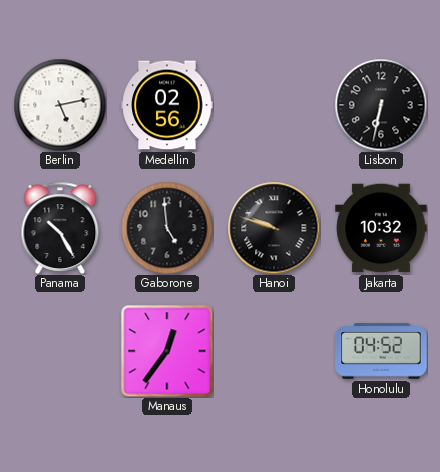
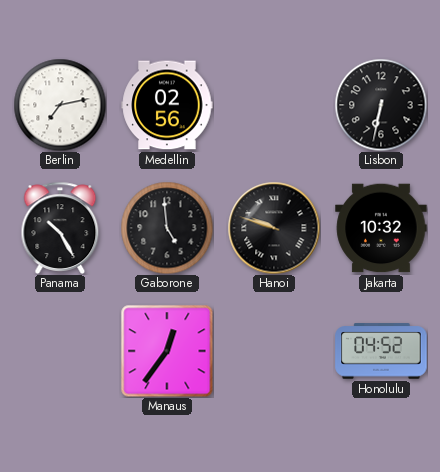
Berlin: 5:13 -> 7:13
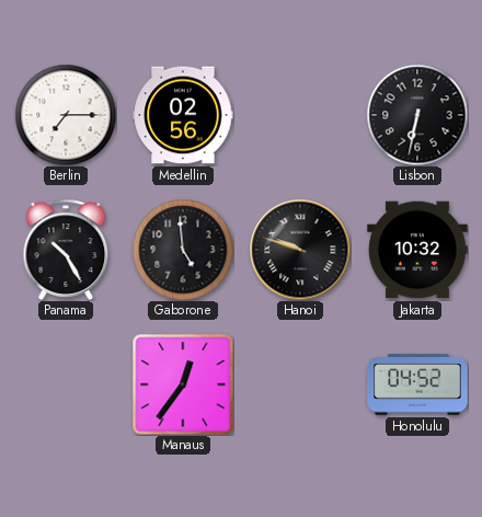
Berlin: 7:13 -> 7:15
